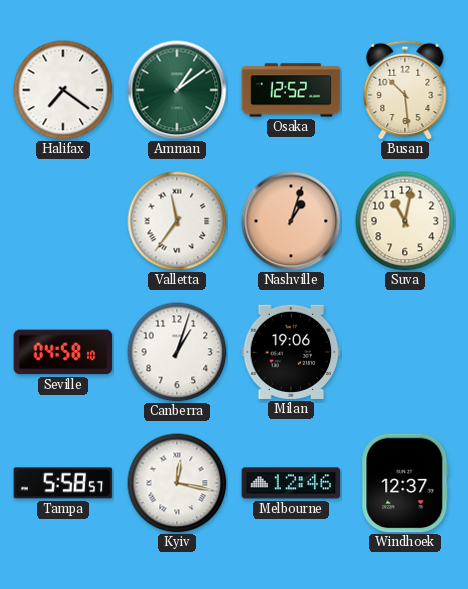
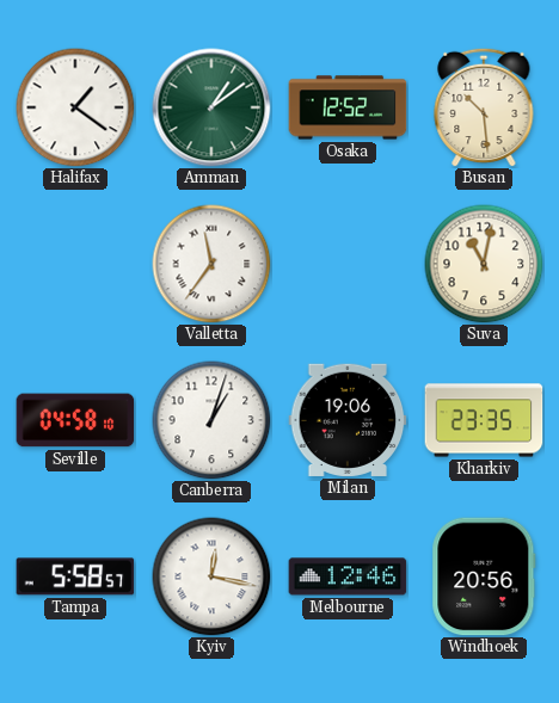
Halifax: 7:21 -> 1:21
Nashville: 1:03 -> none
Kharkiv: none -> 23:35
Windhoek: 12:37 -> 20:56
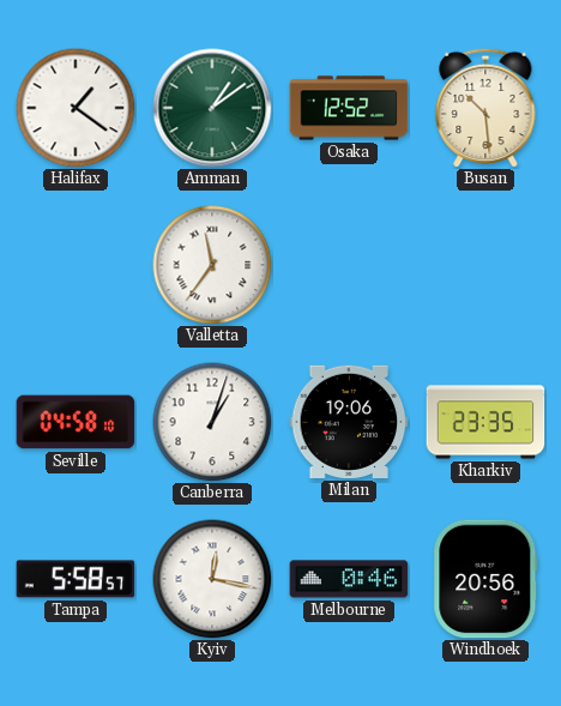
Suva: 11:02 -> none
Melbourne: 12:46 -> 0:46
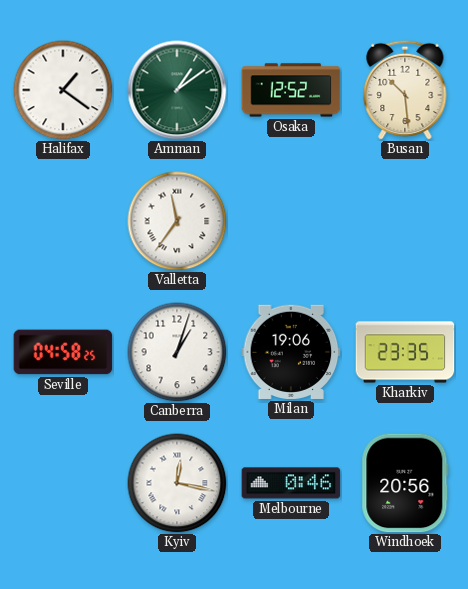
Seville: 04:58:10 -> 04:58:25
Tampa: 5:58 -> none
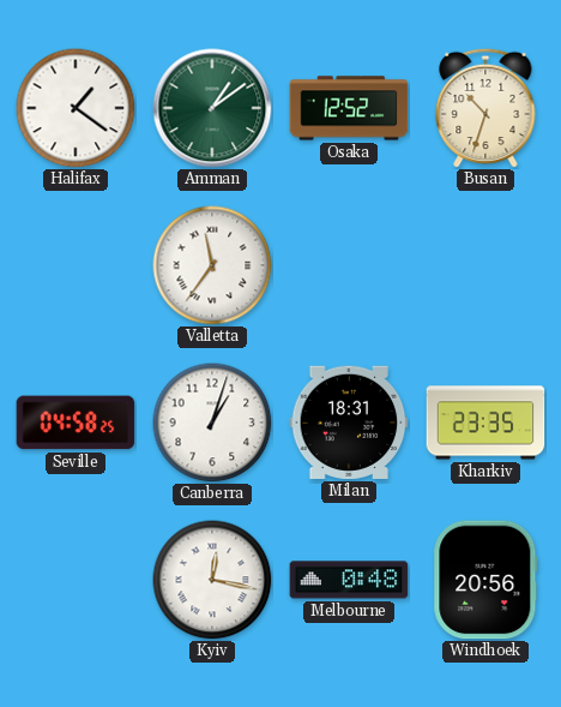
Busan: 10:29 -> 10:33
Milan: 19:06 -> 18:31
Melbourne: 0:46 -> 0:48
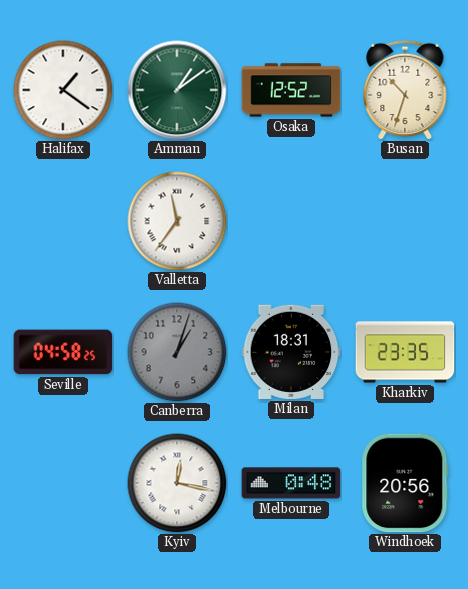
Canberra dial: white -> grey
